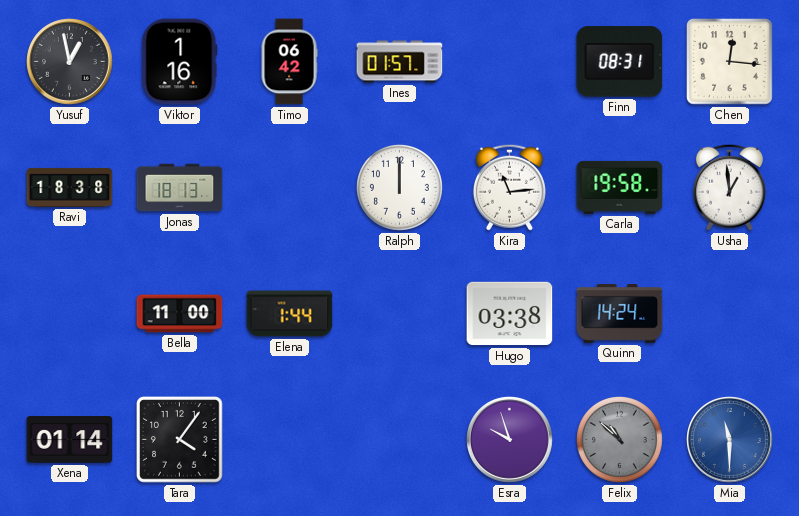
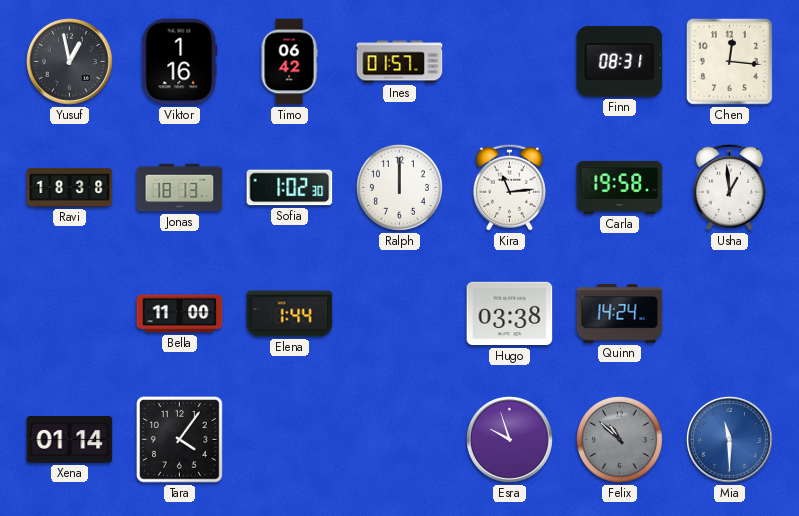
Sofia: none -> 1:02
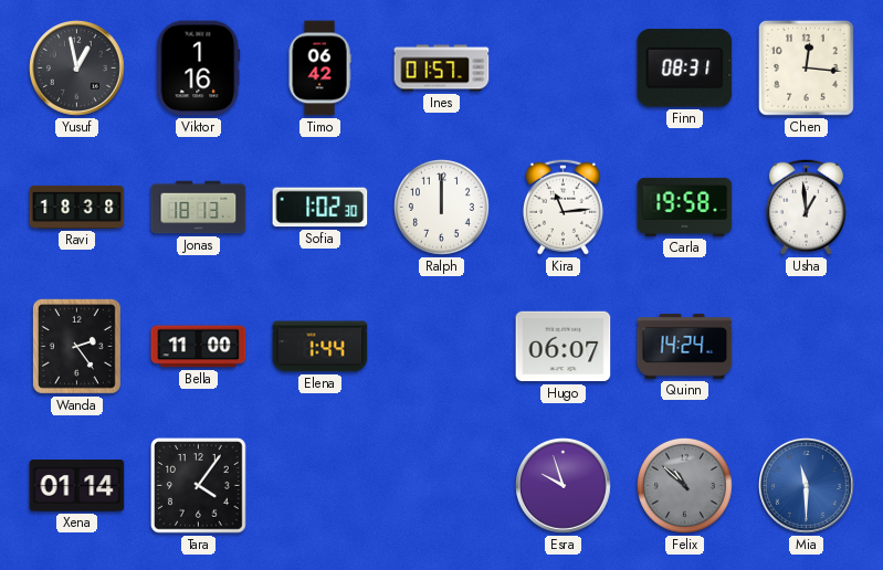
Wanda: none -> 2:24
Hugo: 03:38 -> 06:07
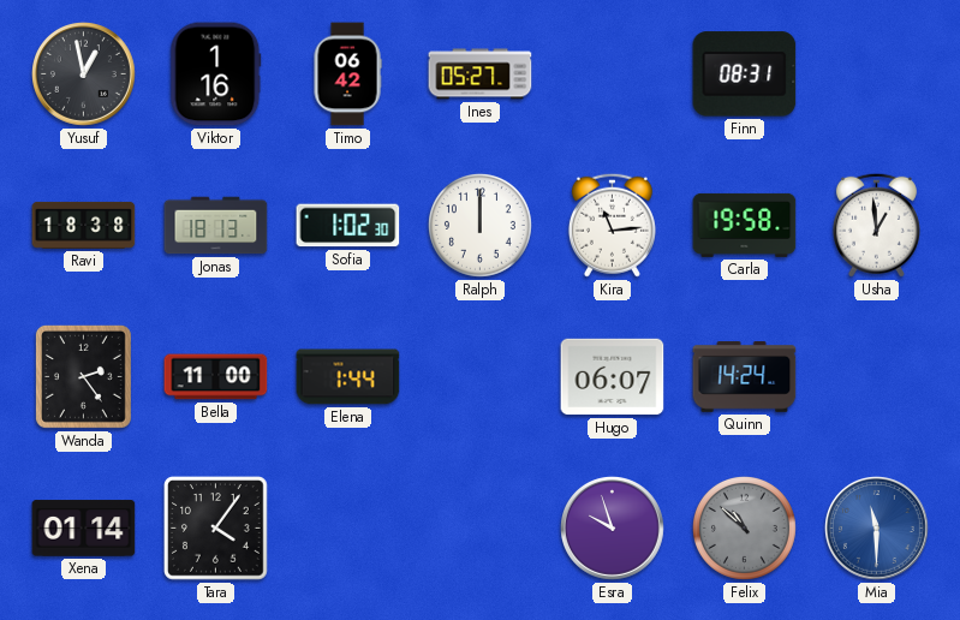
Ines: 01:57 -> 05:27
Chen: 12:16 -> none
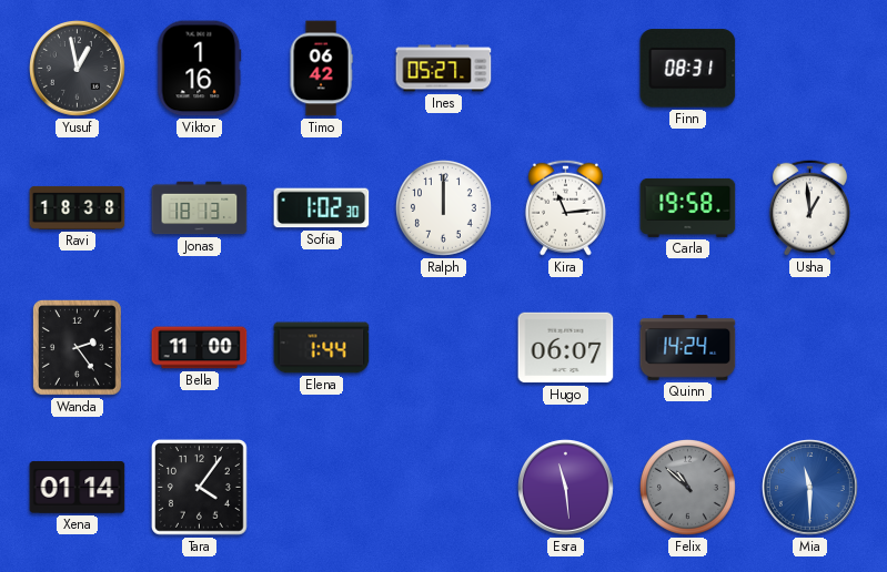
Esra: 9:57 -> 11:29
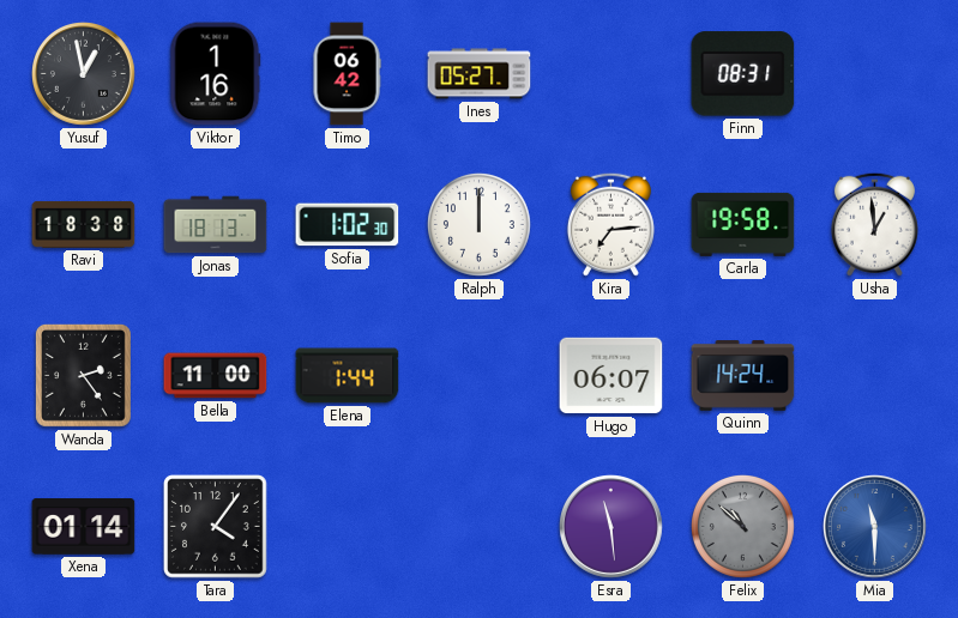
Kira: 11:14 -> 7:14
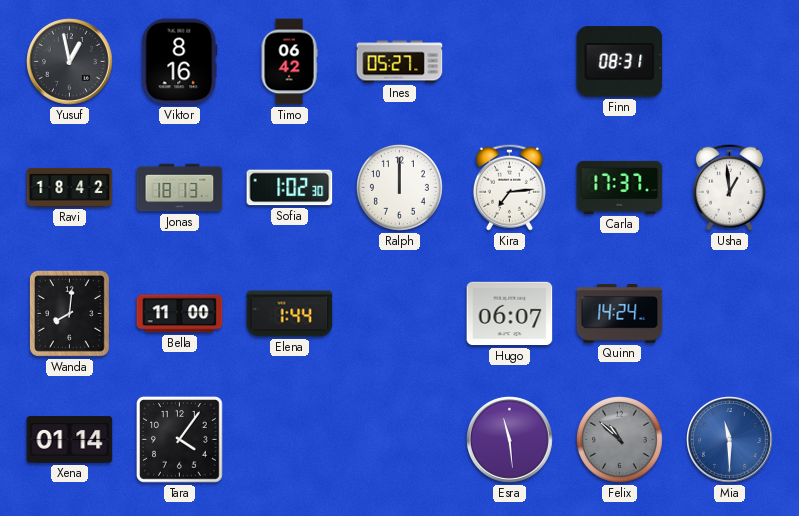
Viktor: 1:16 -> 8:16
Ravi: 18:38 -> 18:42
Carla: 19:58 -> 17:37
Wanda: 2:24 -> 8:01
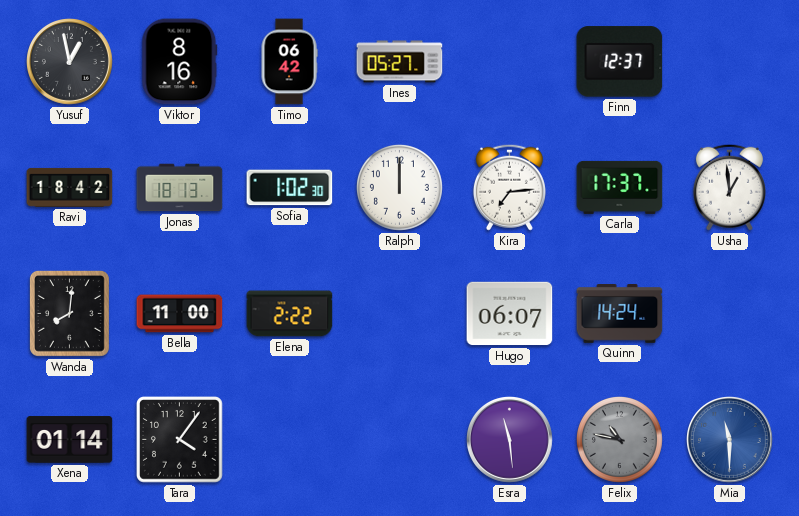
Finn: 08:31 -> 12:37
Elena: 1:44 -> 2:22
Felix: 10:52 -> 10:47
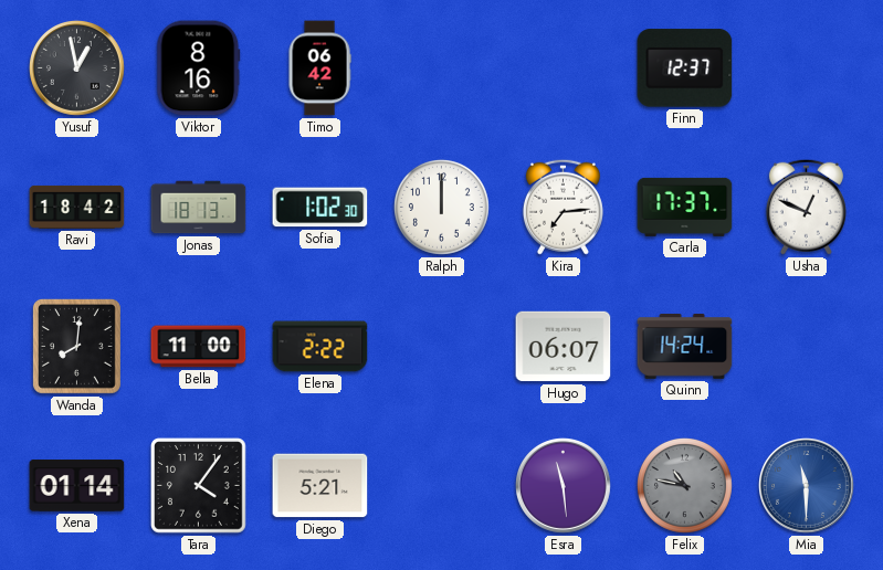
Ines: 05:27 -> none
Usha: 12:59 -> 12:49
Diego: none -> 5:21
